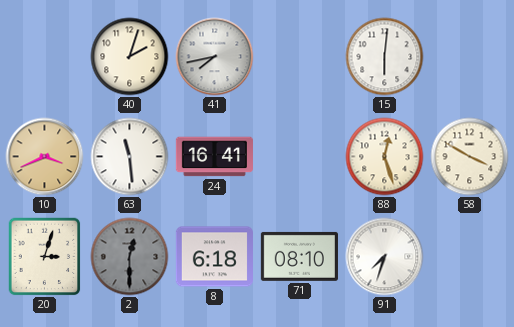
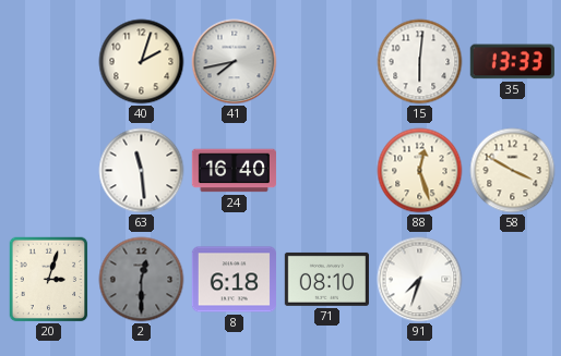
35: none -> 13:33
10: 3:41 -> none
24: 16:41 -> 16:40
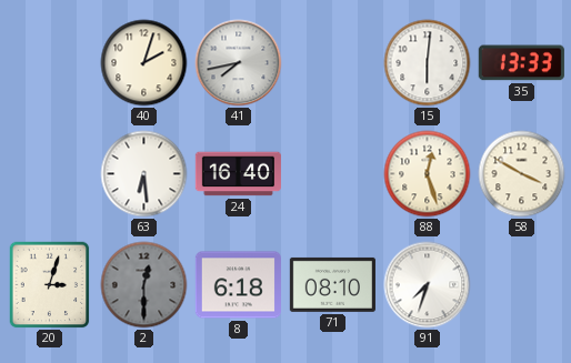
63: 11:29 -> 6:29
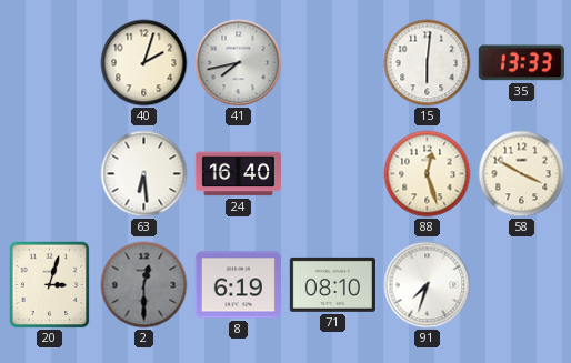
8: 6:18 -> 6:19
